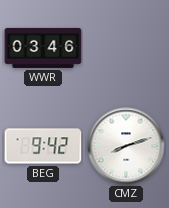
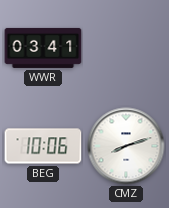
WWR: 03:46 -> 03:41
BEG: 9:42 -> 10:06
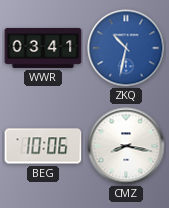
ZKQ: none -> 10:32
CMZ: 8:12 -> 8:17
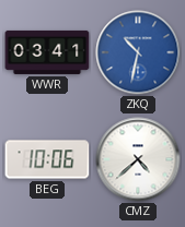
CMZ: 8:17 -> 4:38
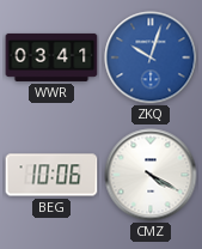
ZKQ: 10:32 -> 10:03
CMZ: 4:38 -> 4:20
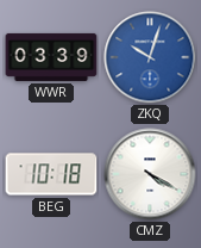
WWR: 03:41 -> 03:39
BEG: 10:06 -> 10:18
